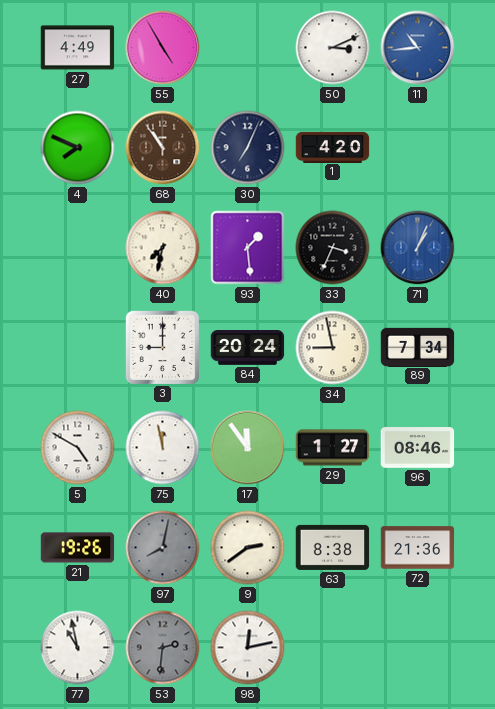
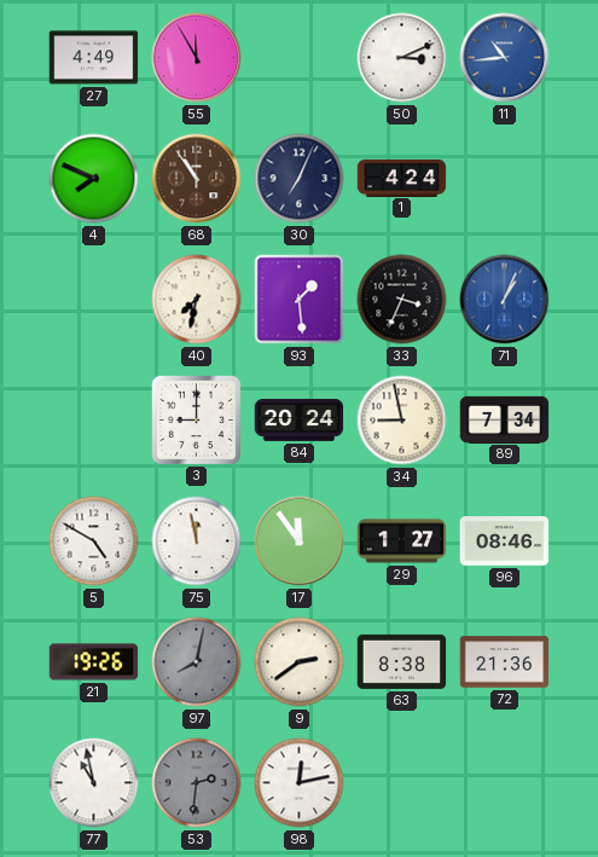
55: 4:55 -> 11:55
1: 4:20 -> 4:24
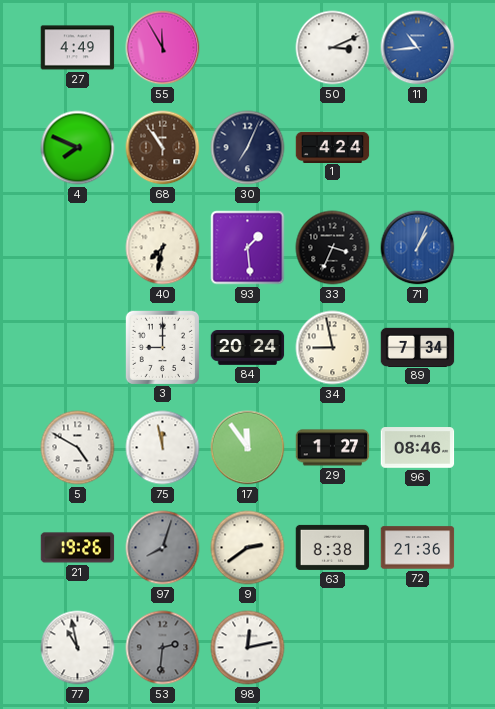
97: 8:02 -> 8:03
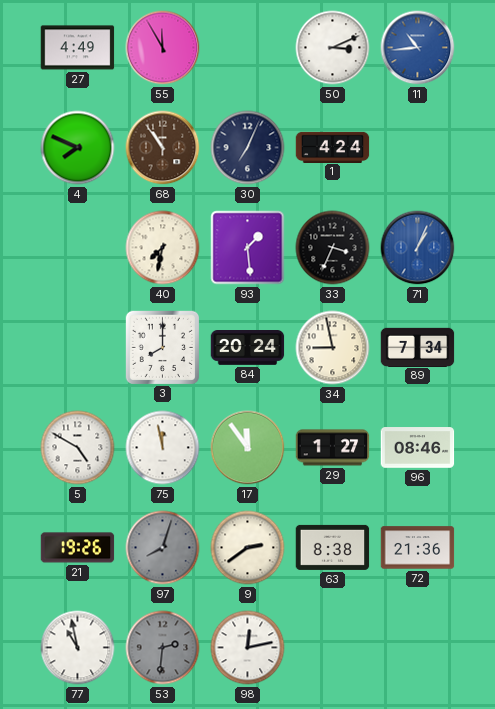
3: 9:00 -> 8:00
